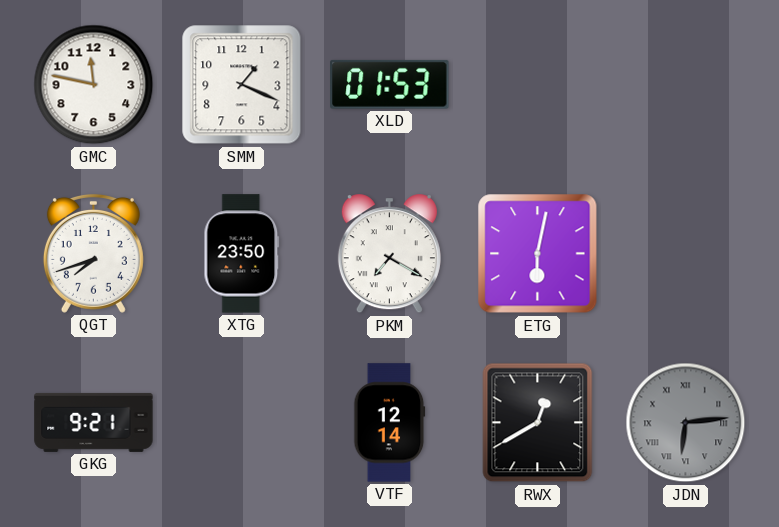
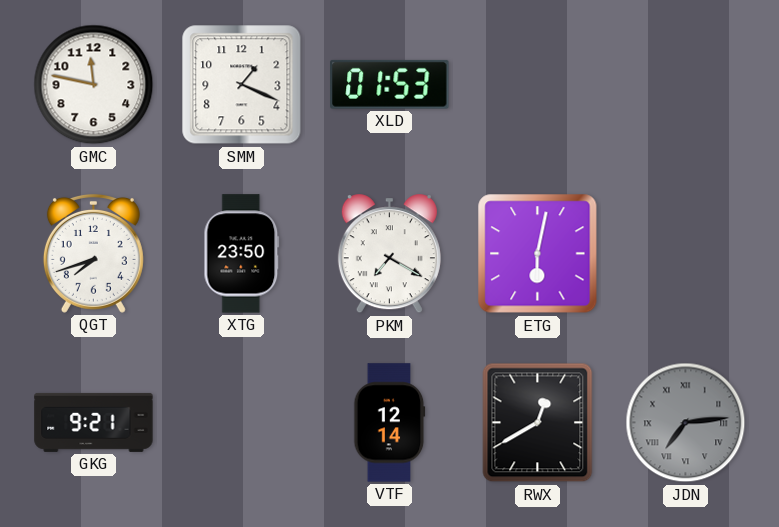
JDN: 6:14 -> 7:14
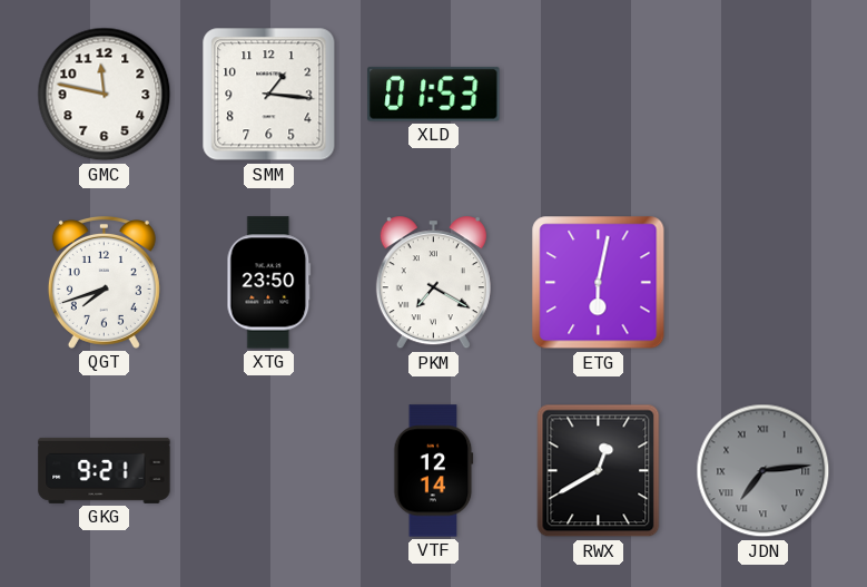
SMM: 1:19 -> 1:16
